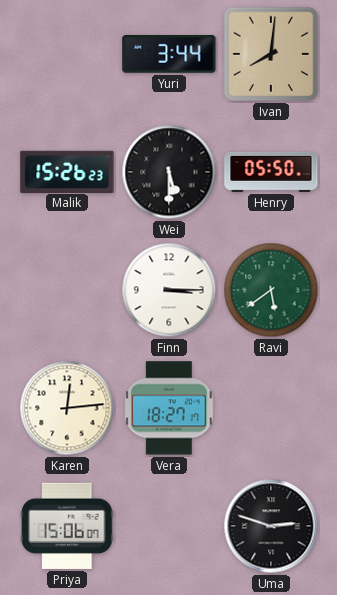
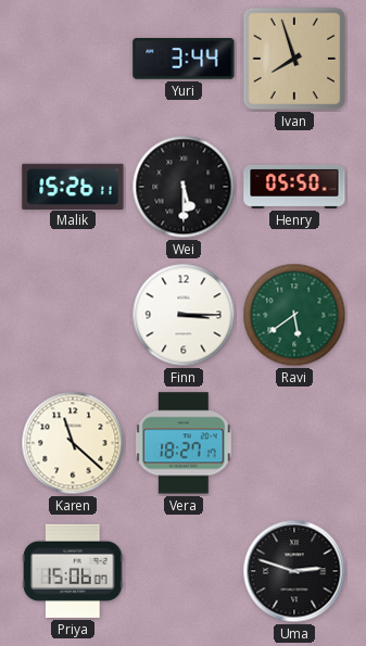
Ivan: 8:01 -> 7:57
Malik: 15:26:23 -> 15:26:11
Karen: 12:14 -> 11:22
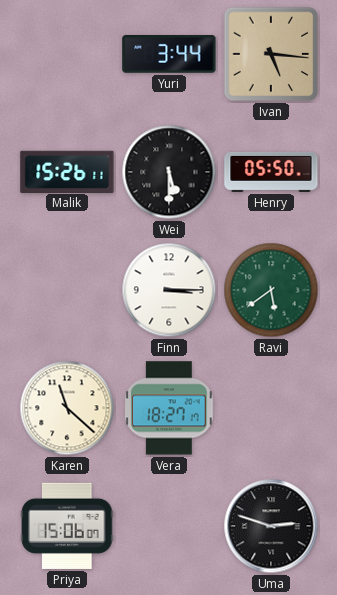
Ivan: 7:57 -> 5:16
